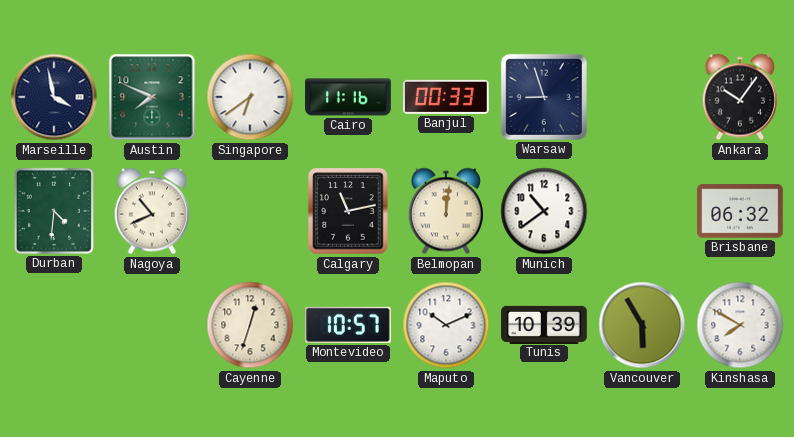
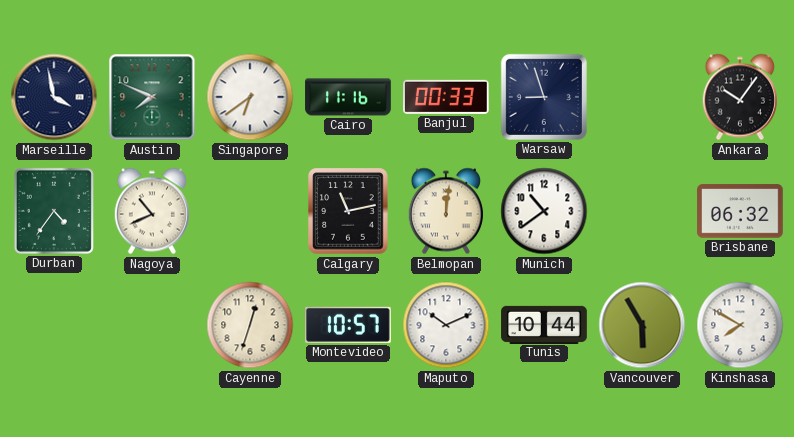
Durban: 4:31 -> 4:36
Tunis: 10:39 -> 10:44
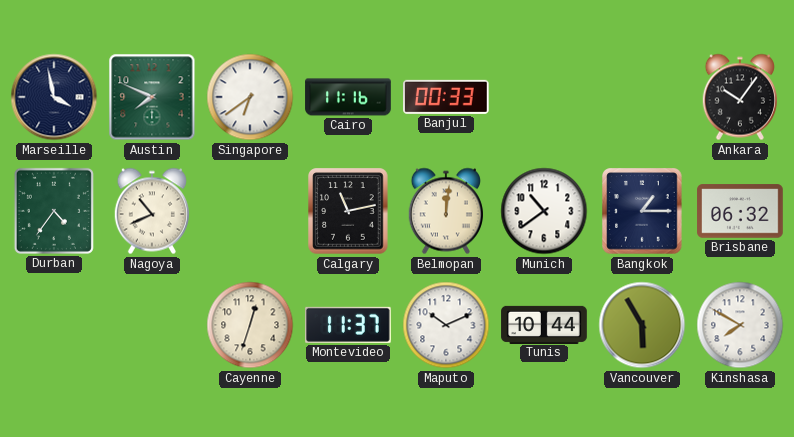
Warsaw: 8:57 -> none
Bangkok: none -> 1:15
Montevideo: 10:57 -> 11:37
